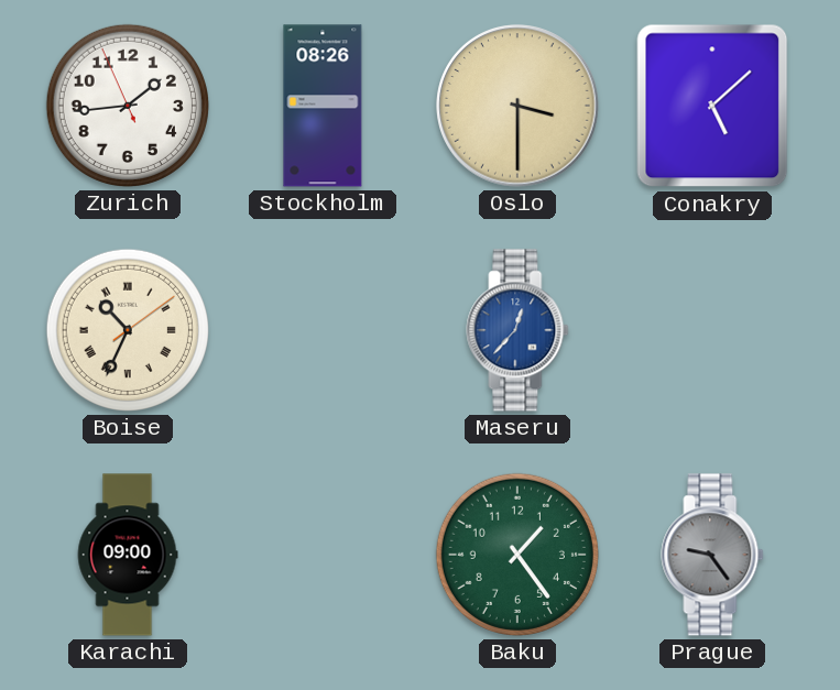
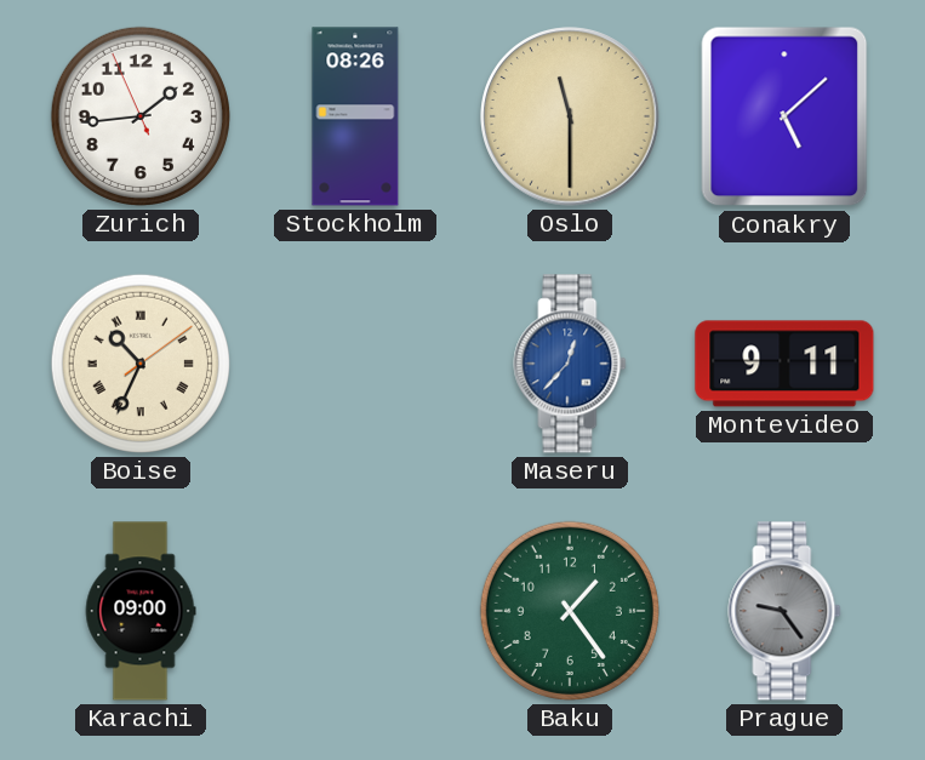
Oslo: 3:30 -> 11:30
Montevideo: none -> 9:11
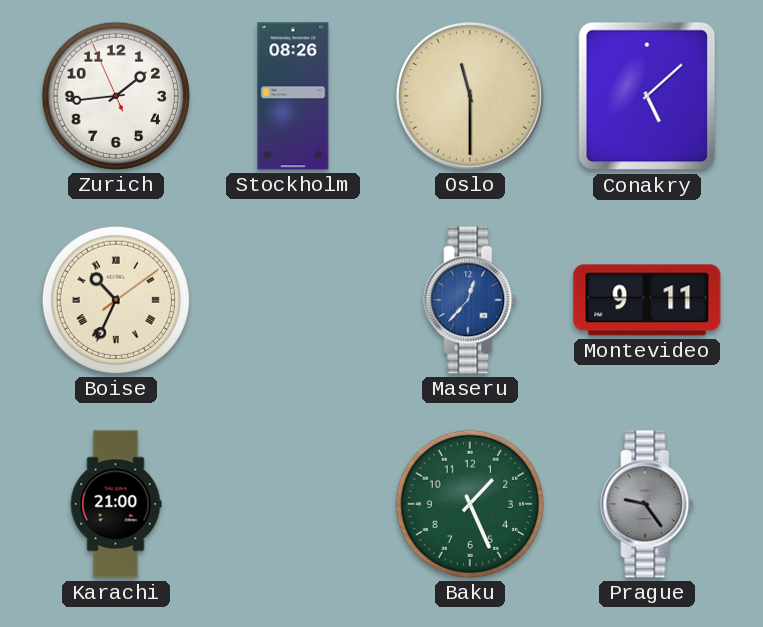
Karachi: 09:00 -> 21:00
Baku: 1:24 -> 1:26
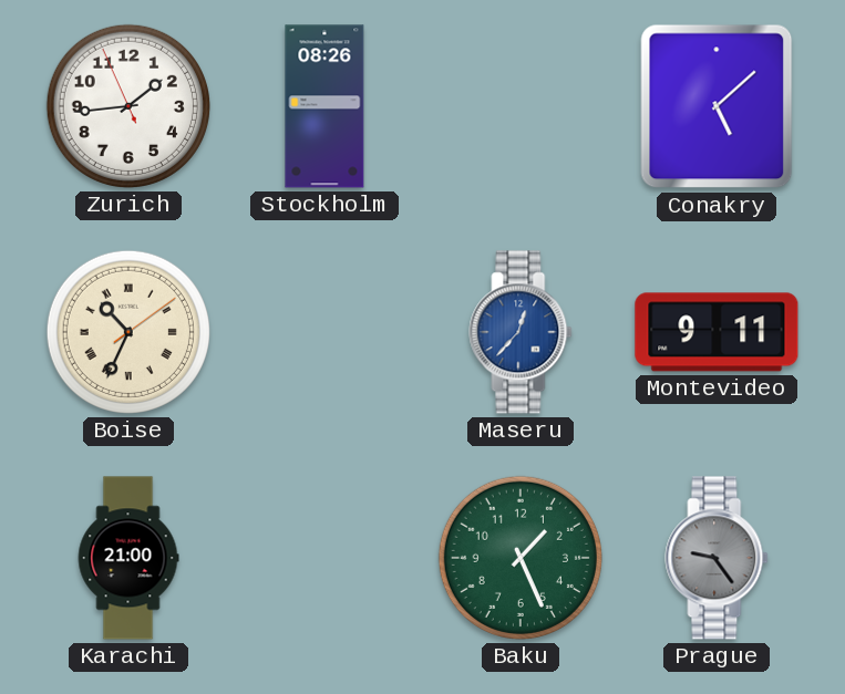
Oslo: 11:30 -> none
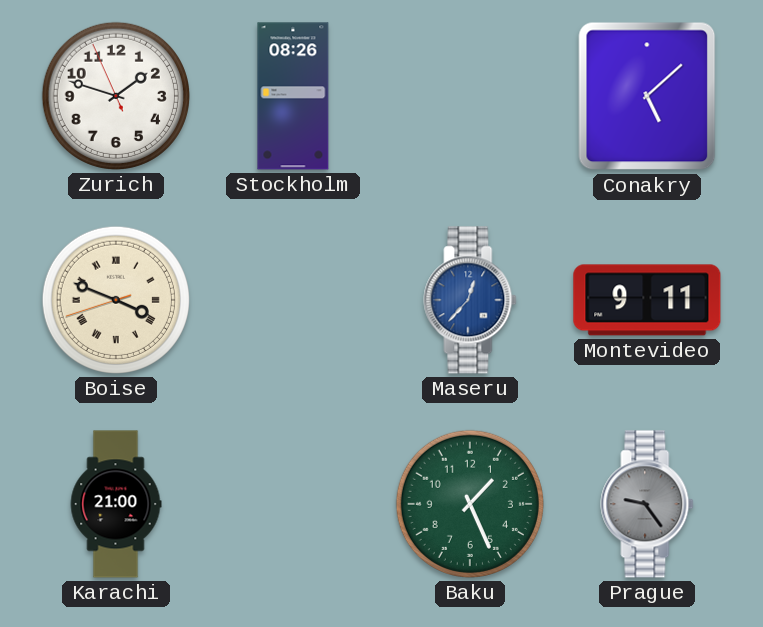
Zurich: 1:43 -> 1:47
Boise: 10:34 -> 3:48
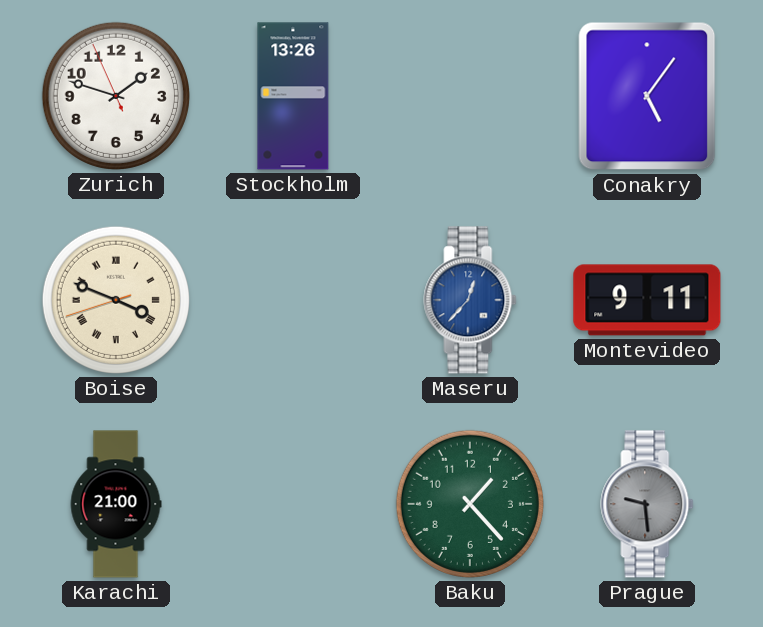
Stockholm: 08:26 -> 13:26
Conakry: 5:08 -> 5:06
Baku: 1:26 -> 1:23
Prague: 9:24 -> 9:29
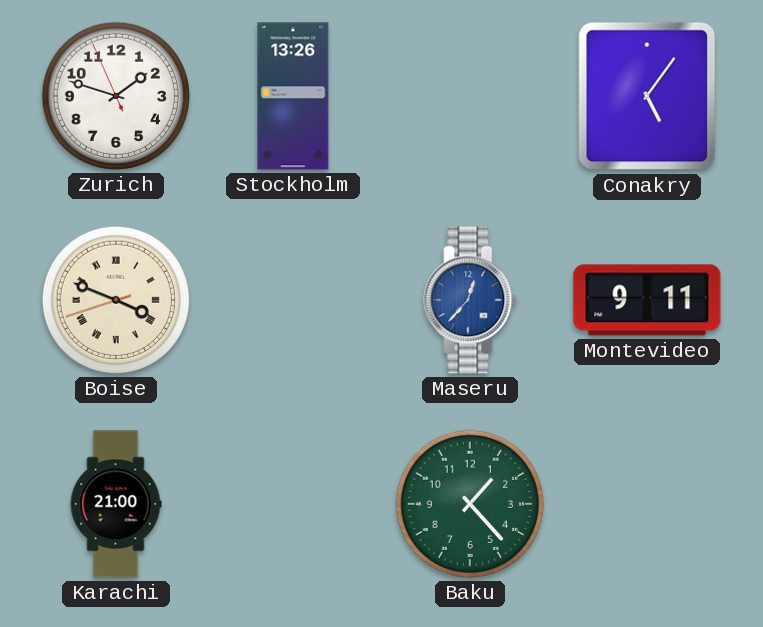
Prague: 9:29 -> none
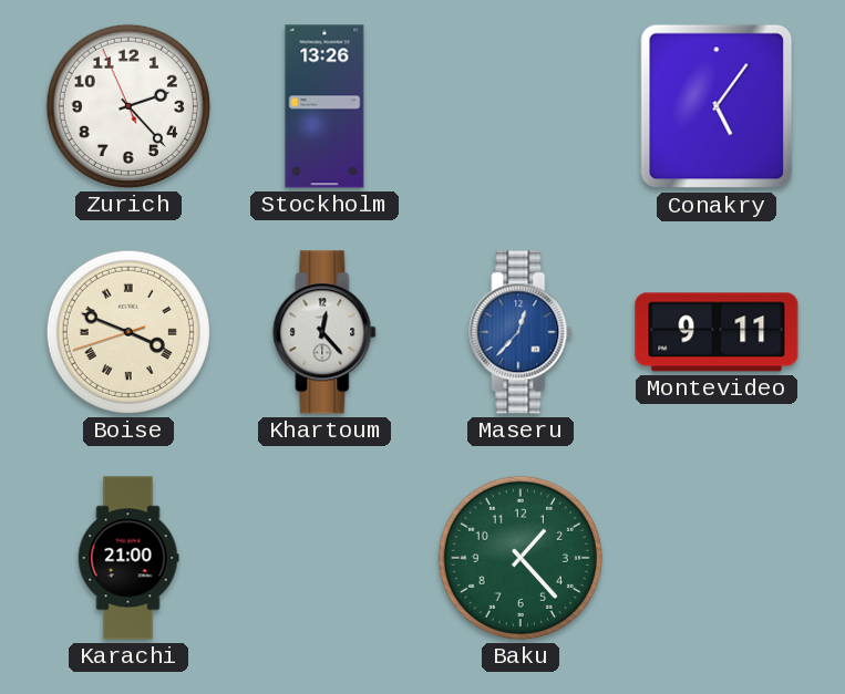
Zurich: 1:47 -> 2:22
Khartoum: none -> 12:23
